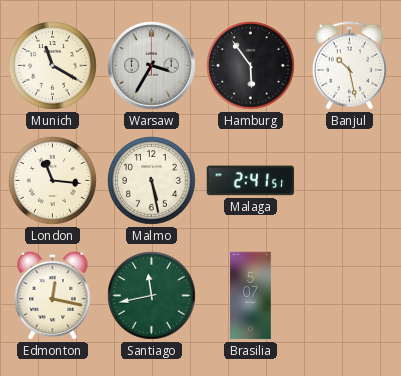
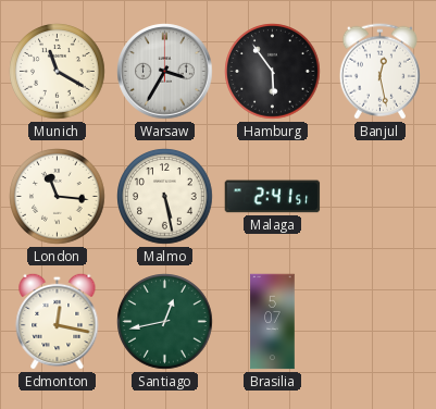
Banjul: 10:28 -> 12:28
Santiago: 11:43 -> 12:43
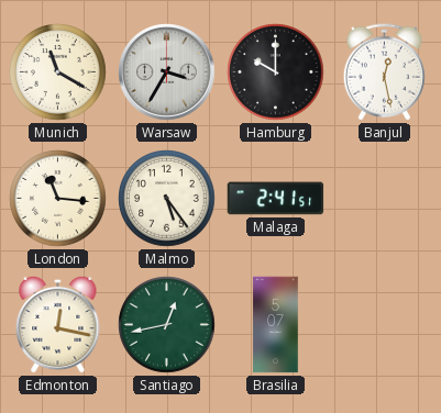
Hamburg: 5:54 -> 10:00
Malmo: 5:28 -> 5:24
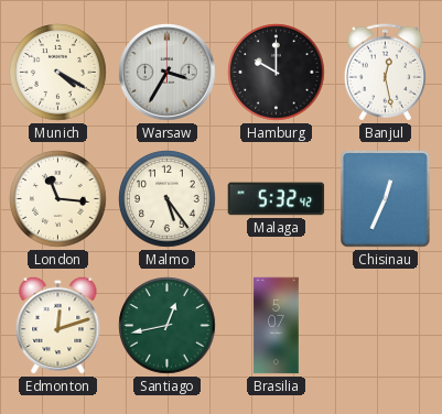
Munich: 11:20 -> 4:20
Malaga: 2:41 -> 5:32
Chisinau: none -> 12:34
Edmonton: 12:17 -> 12:12
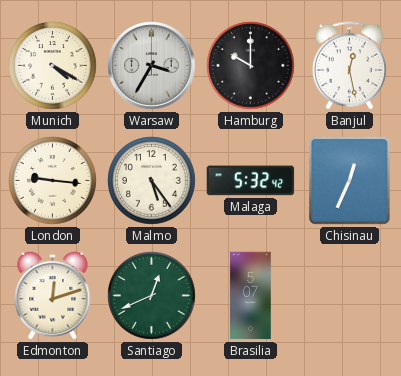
London: 11:16 -> 9:16
Santiago: 12:43 -> 12:41
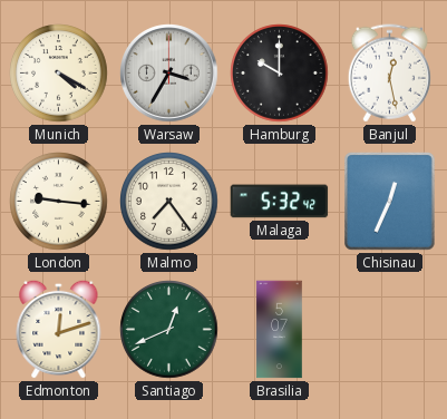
Malmo: 5:24 -> 7:24
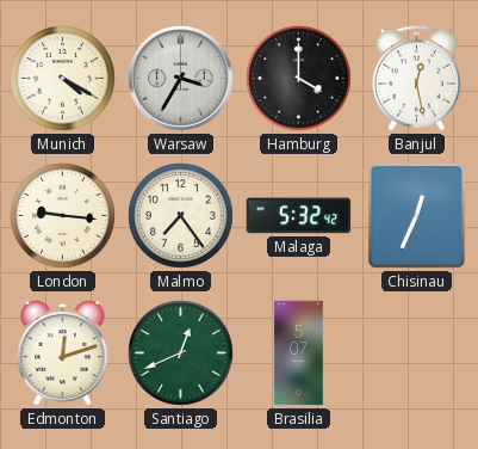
Hamburg: 10:00 -> 4:00
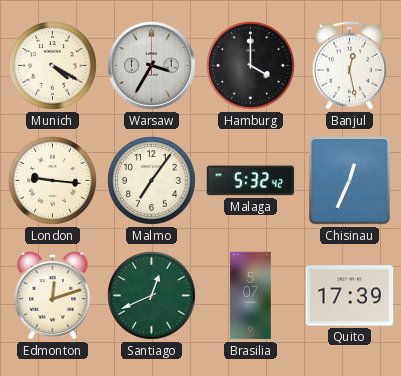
Malmo: 7:24 -> 7:06
Quito: none -> 17:39
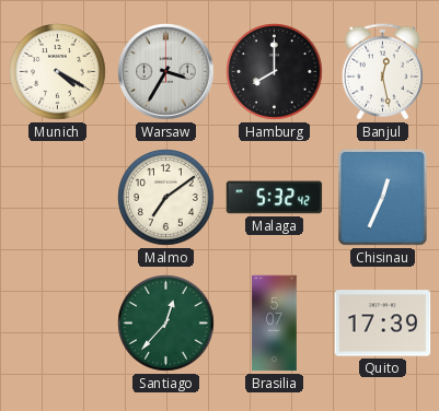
Hamburg: 4:00 -> 8:00
London: 9:16 -> none
Malmo: 7:06 -> 7:09
Edmonton: 12:12 -> none
Santiago: 12:41 -> 12:37
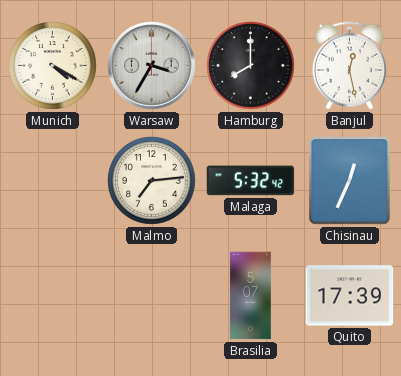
Malmo: 7:09 -> 7:14
Santiago: 12:37 -> none
